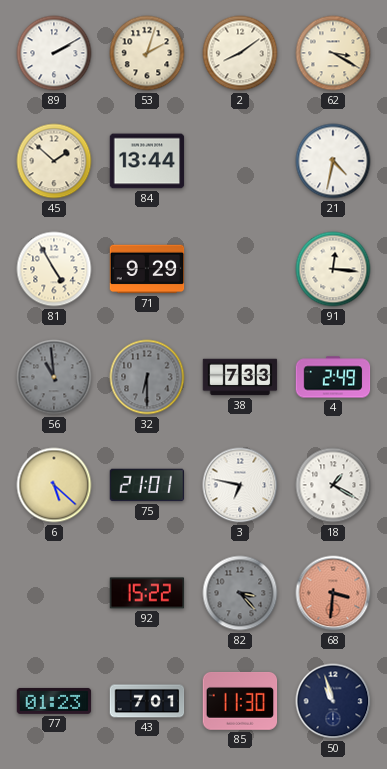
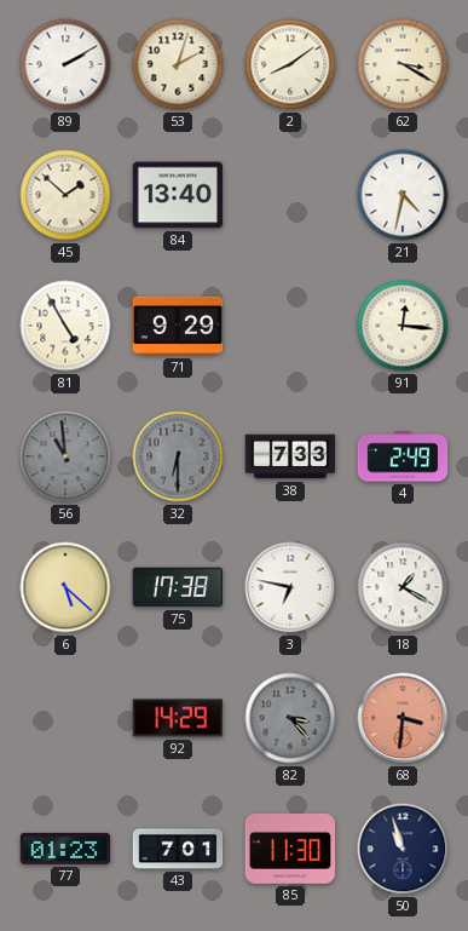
84: 13:44 -> 13:40
75: 21:01 -> 17:38
92: 15:22 -> 14:29
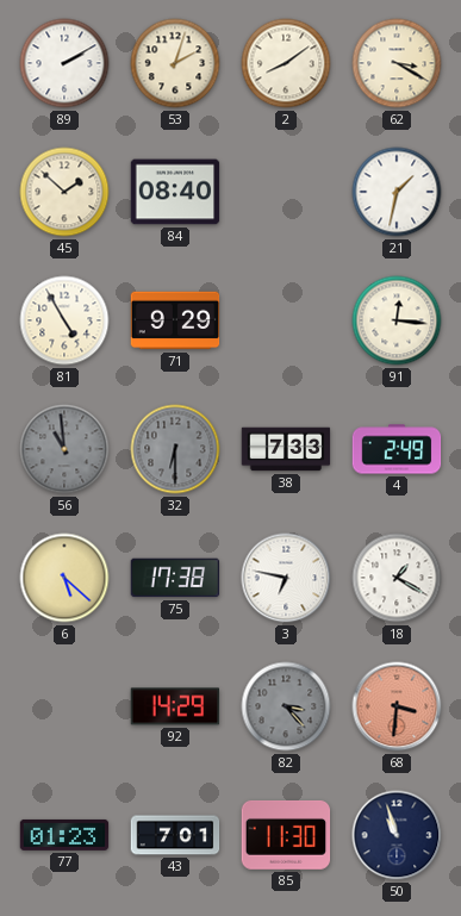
84: 13:40 -> 08:40
21: 4:32 -> 1:32
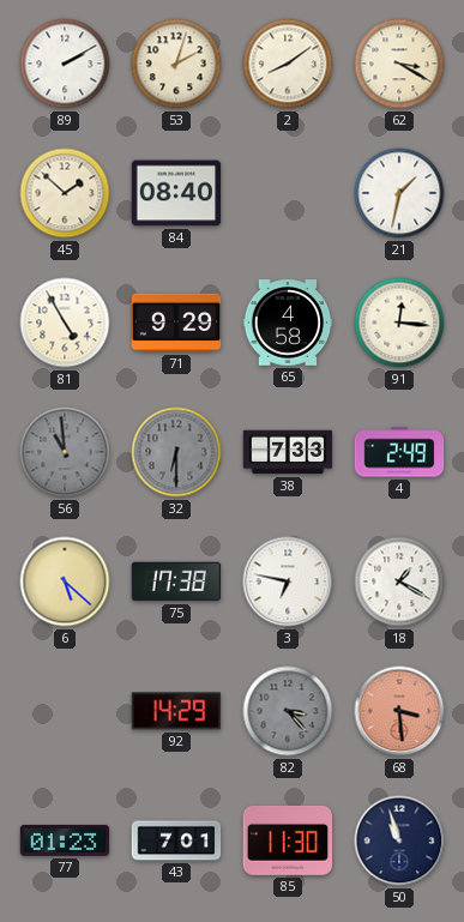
65: none -> 4:58
68: 3:31 -> 3:29
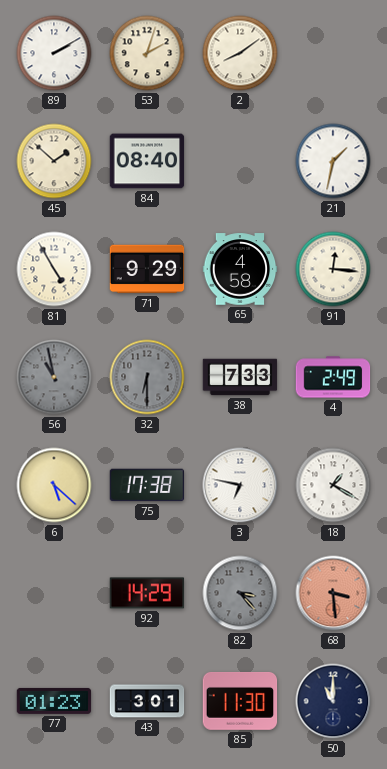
62: 3:20 -> none
56: 10:59 -> 10:58
43: 7:01 -> 3:01
50: 10:57 -> 11:00
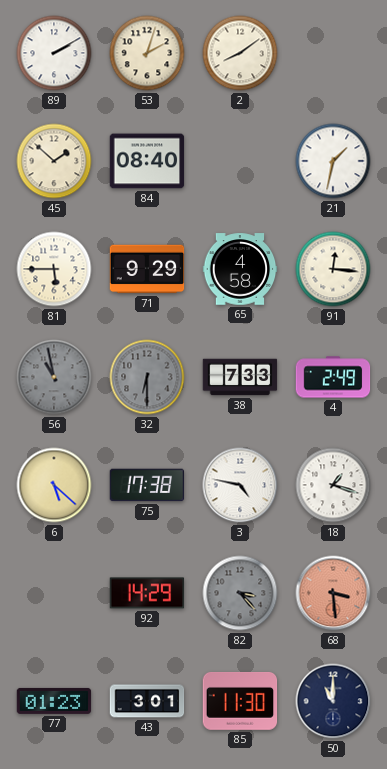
81: 4:55 -> 5:45
3: 6:47 -> 4:47
18: 1:20 -> 1:18
